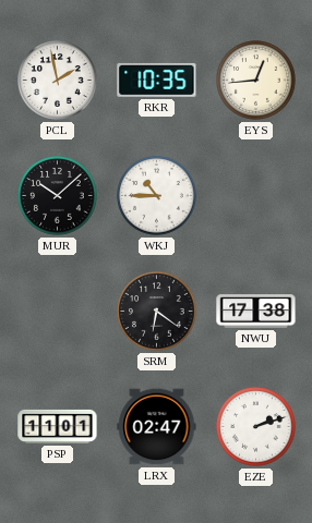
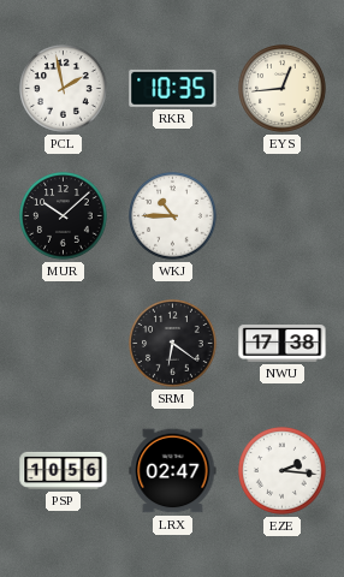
PSP: 11:01 -> 10:56
EZE: 2:12 -> 2:16
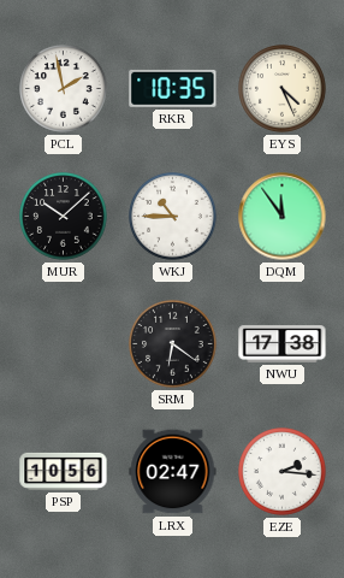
EYS: 12:44 -> 4:26
DQM: none -> 11:54
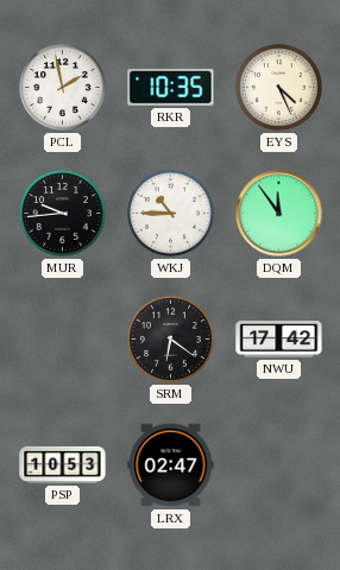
MUR: 10:08 -> 9:44
NWU: 17:38 -> 17:42
PSP: 10:56 -> 10:53
EZE: 2:16 -> none
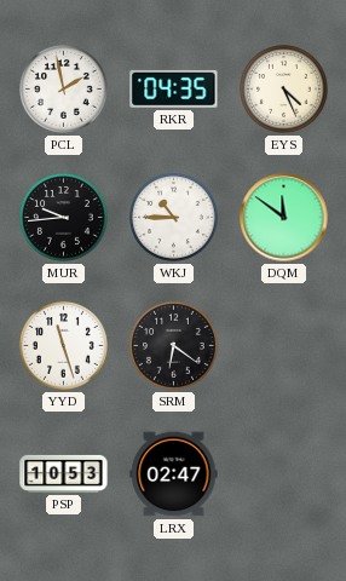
RKR: 10:35 -> 04:35
DQM: 11:54 -> 11:51
YYD: none -> 11:27
NWU: 17:42 -> none
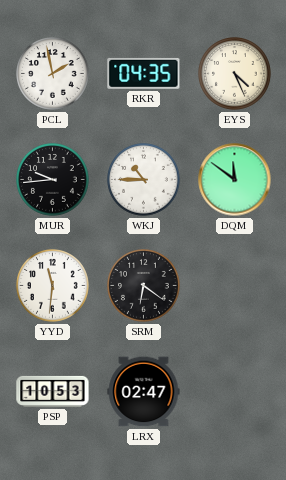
YYD: 11:27 -> 11:31
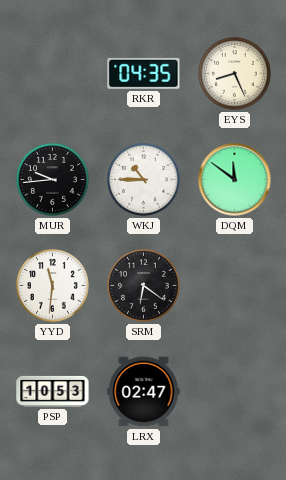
PCL: 1:58 -> none
EYS: 4:26 -> 8:26
